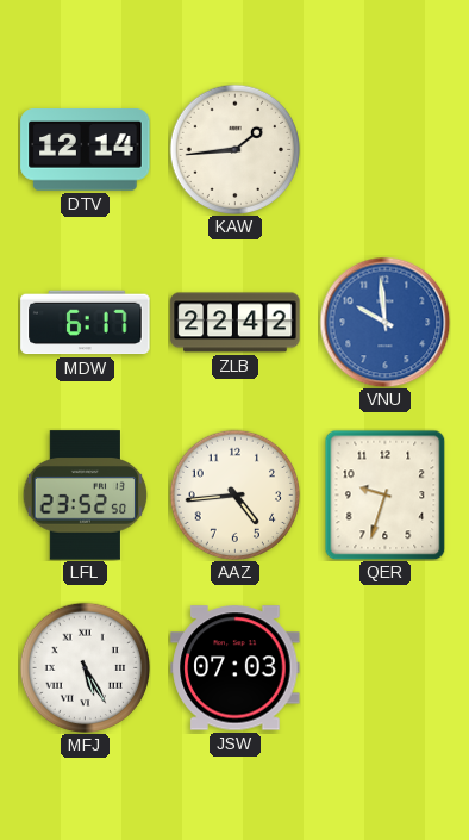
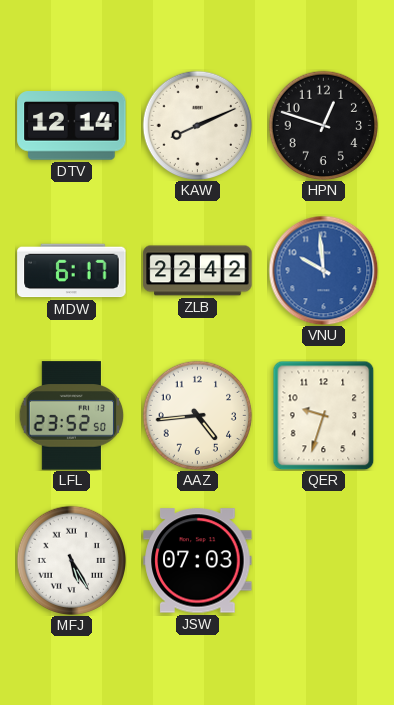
KAW: 1:44 -> 8:11
HPN: none -> 12:48
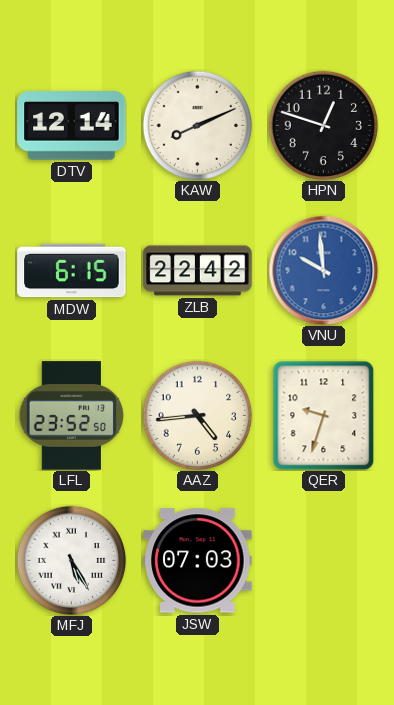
MDW: 6:17 -> 6:15
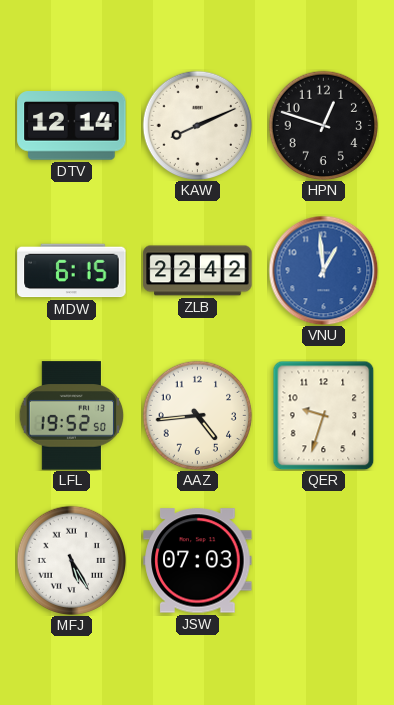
VNU: 9:59 -> 12:59
LFL: 23:52 -> 19:52
